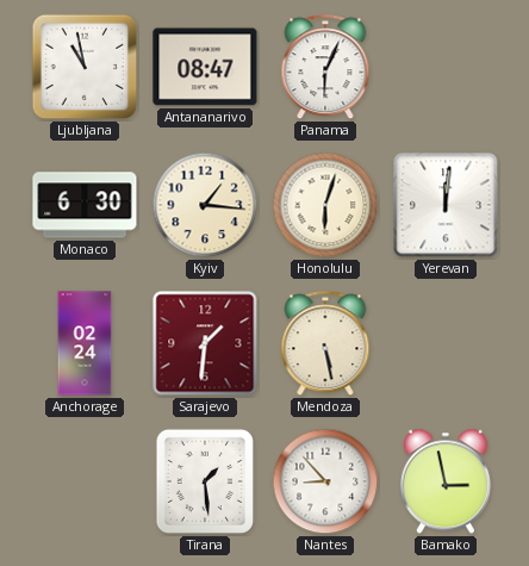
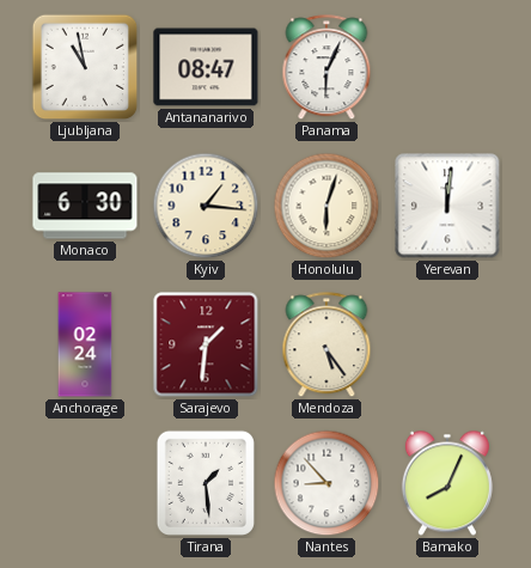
Mendoza: 5:28 -> 5:24
Bamako: 2:58 -> 8:04
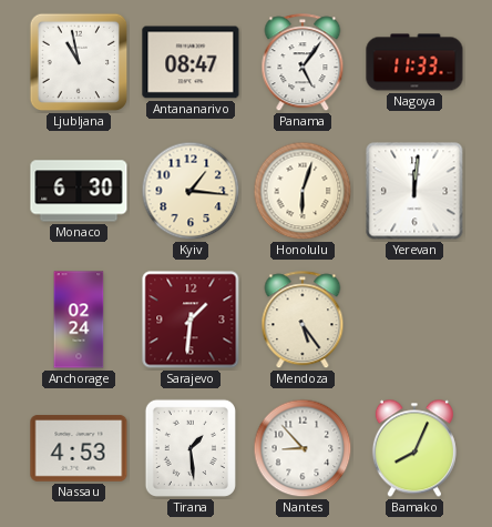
Panama: 6:04 -> 5:06
Nagoya: none -> 11:33
Nassau: none -> 4:53
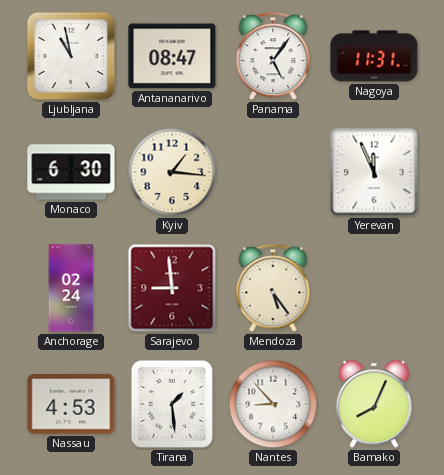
Nagoya: 11:33 -> 11:31
Honolulu: 6:03 -> none
Yerevan: 12:01 -> 11:56
Sarajevo: 1:31 -> 8:59
